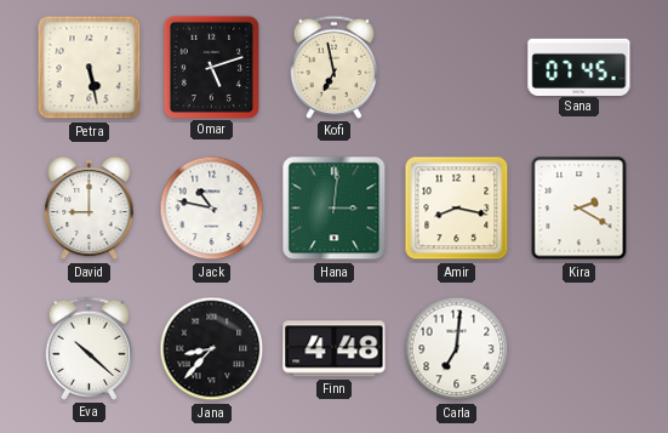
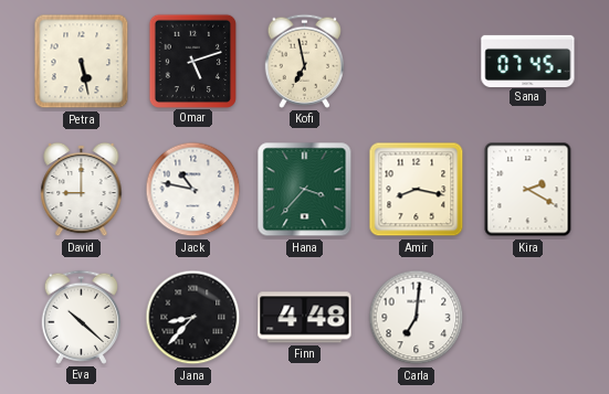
Hana: 3:01 -> 3:37
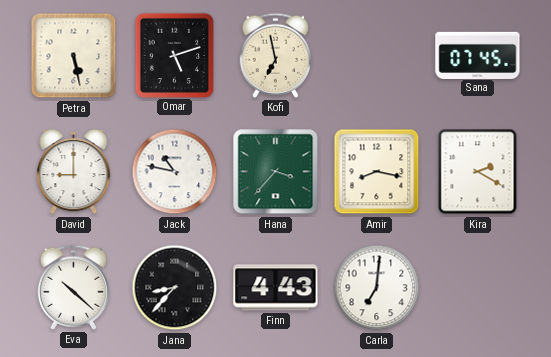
Finn: 4:48 -> 4:43
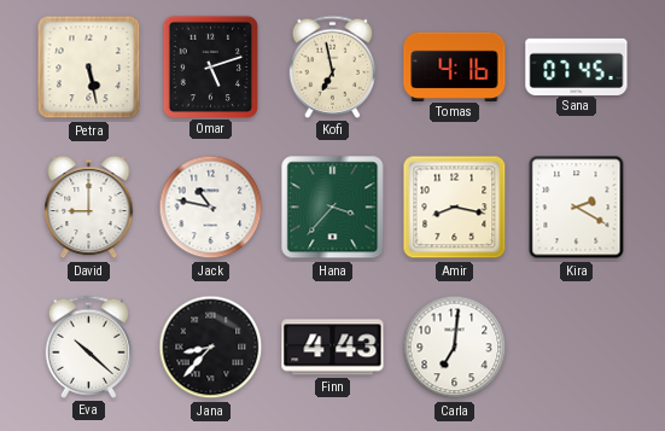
Tomas: none -> 4:16
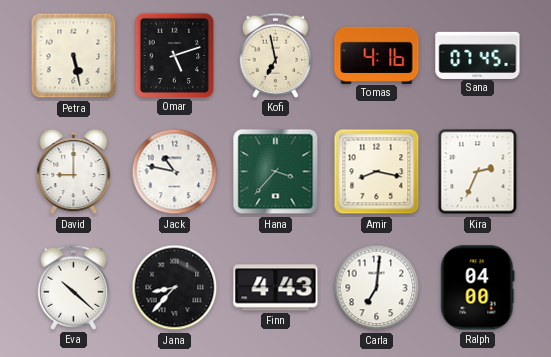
Kira: 2:20 -> 2:34
Ralph: none -> 04:00
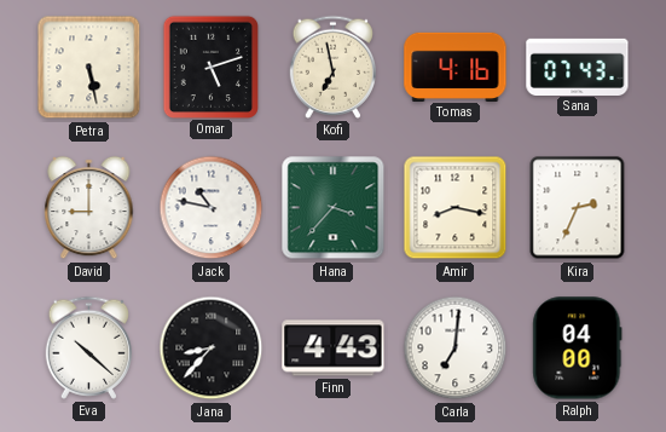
Sana: 07:45 -> 07:43
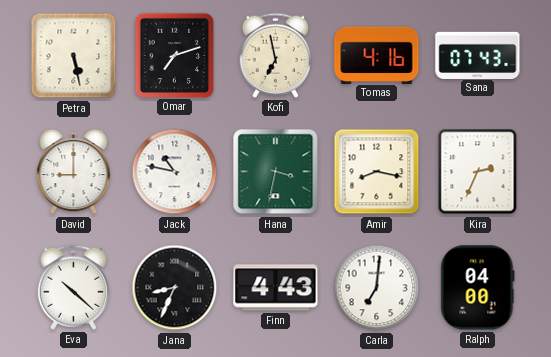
Omar: 5:12 -> 7:12
Hana: 3:37 -> 3:32
Jana: 8:37 -> 8:34
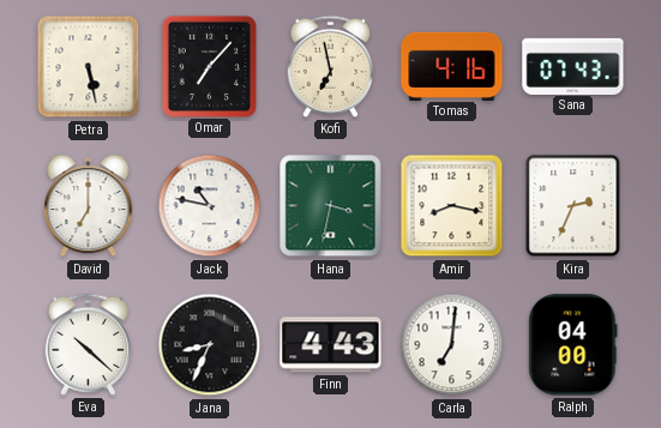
Omar: 7:12 -> 7:07
David: 9:00 -> 7:00
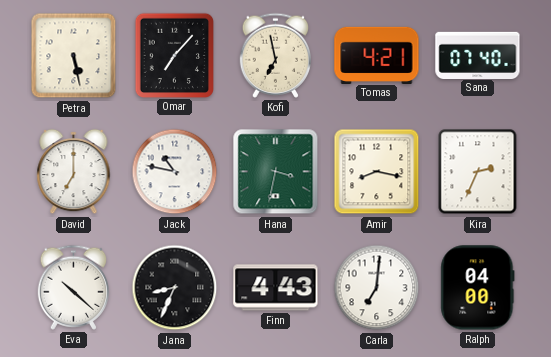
Tomas: 4:16 -> 4:21
Sana: 07:43 -> 07:40
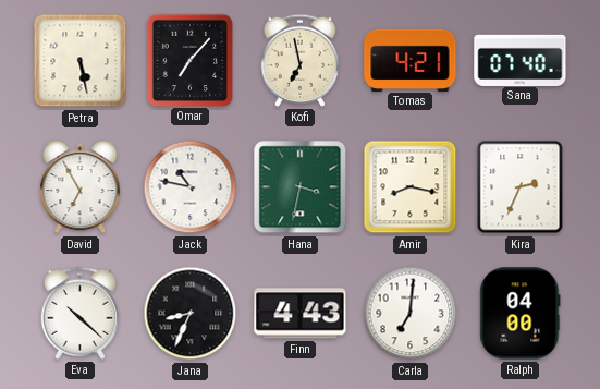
David: 7:00 -> 6:55
